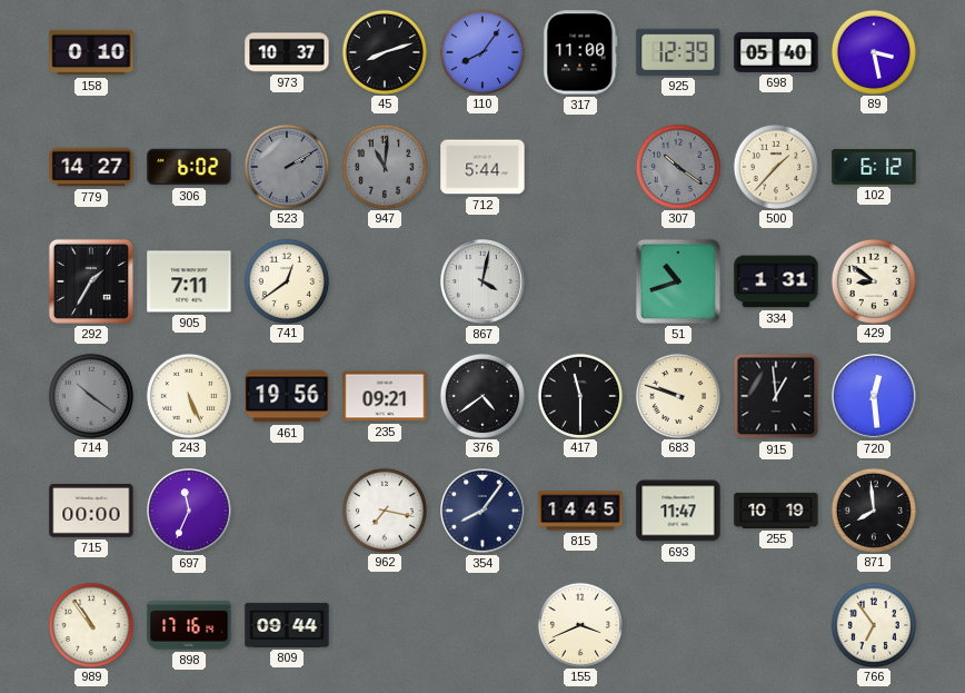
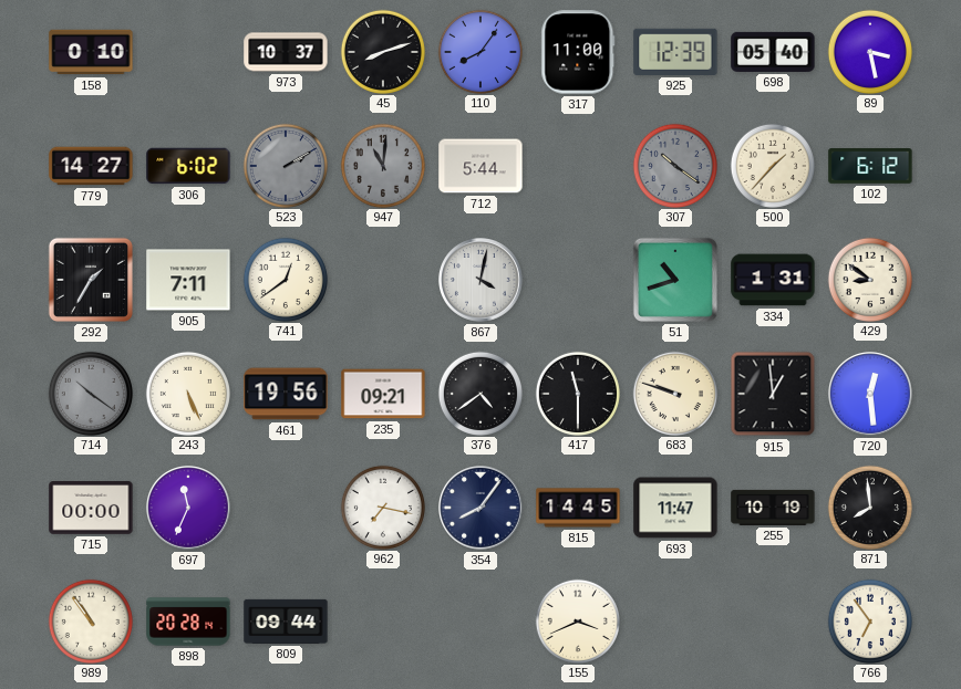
898: 17:16 -> 20:28
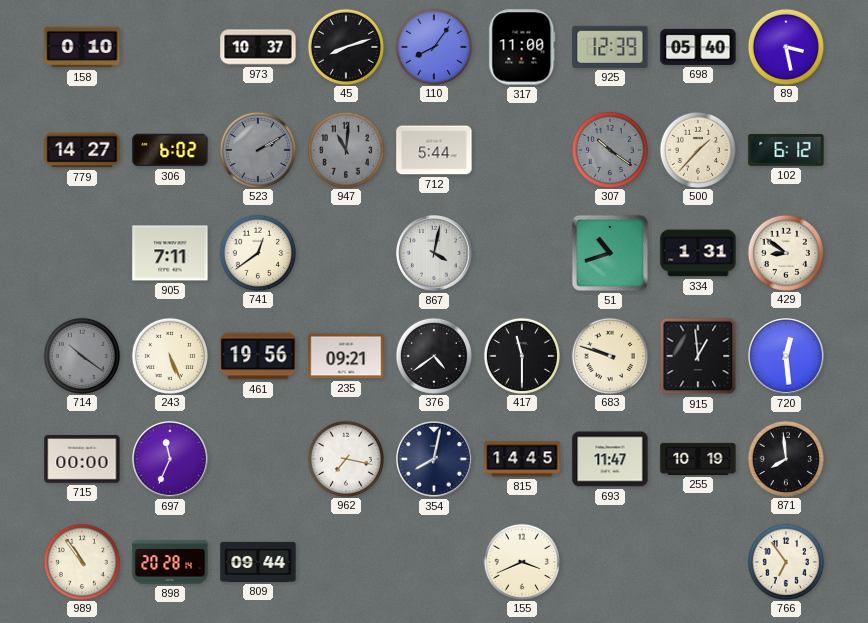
292: 1:35 -> none
354: 8:06 -> 8:02
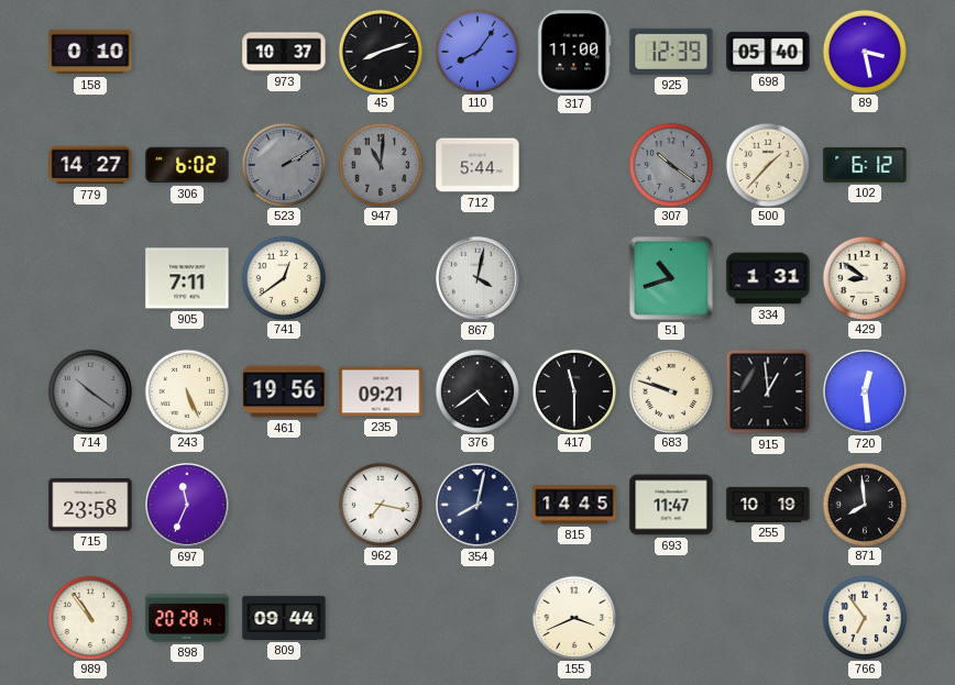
715: 00:00 -> 23:58
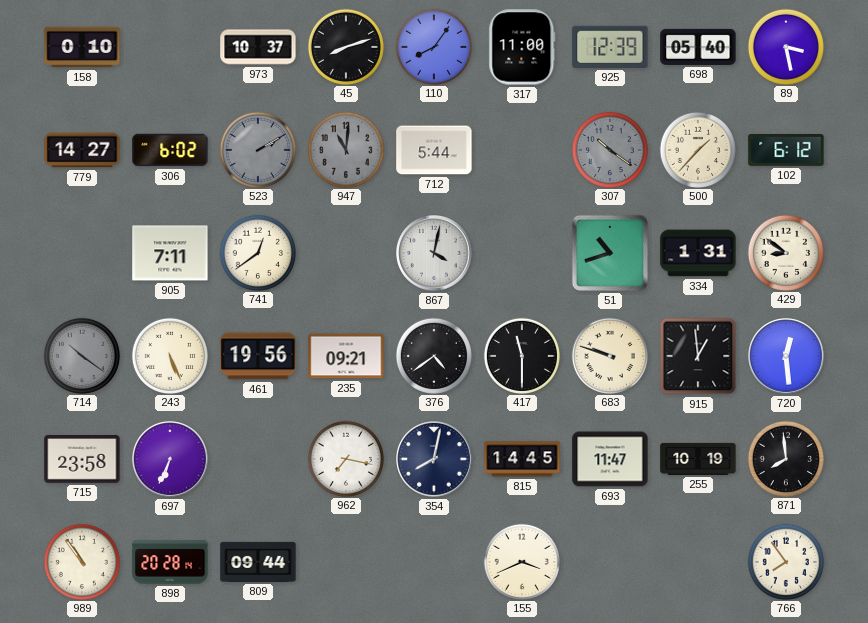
697: 11:34 -> 6:34
766: 6:54 -> 7:54
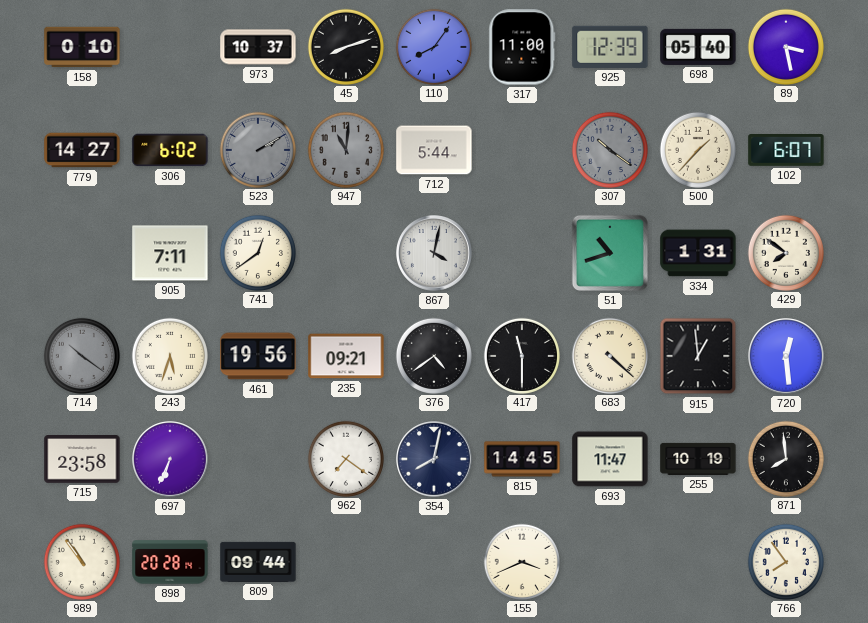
102: 6:12 -> 6:07
429: 8:51 -> 7:51
243: 5:26 -> 5:33
683: 9:48 -> 4:22
962: 7:17 -> 7:21
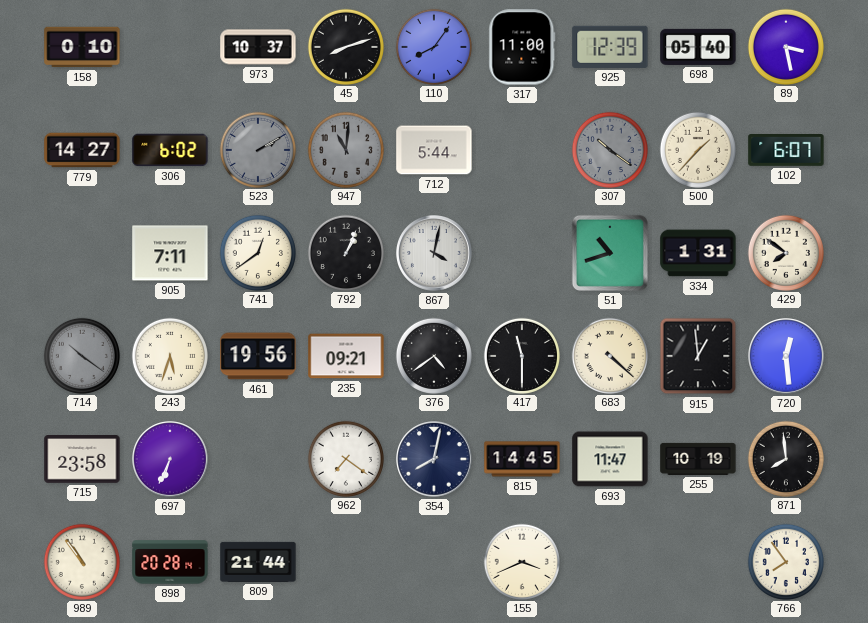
792: none -> 1:04
809: 09:44 -> 21:44
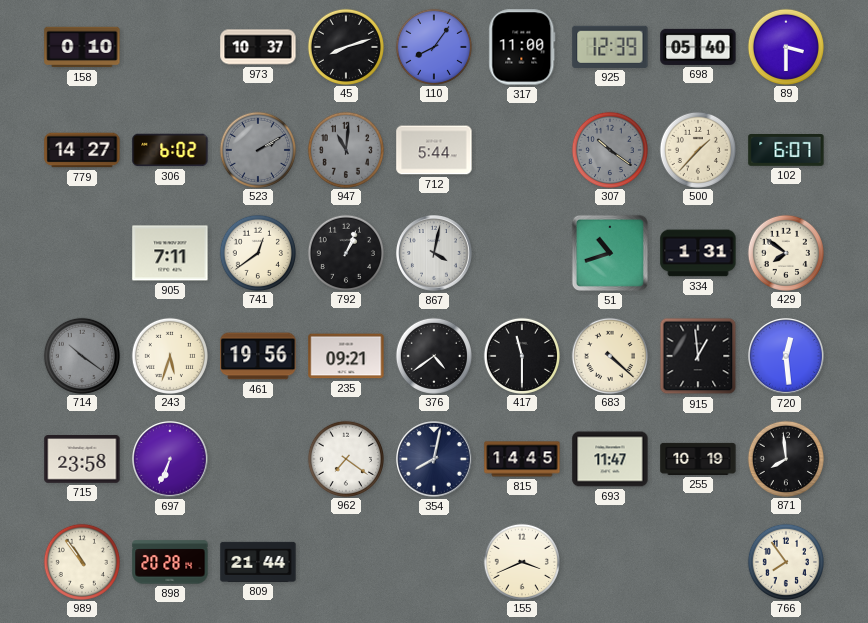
89: 3:28 -> 3:30
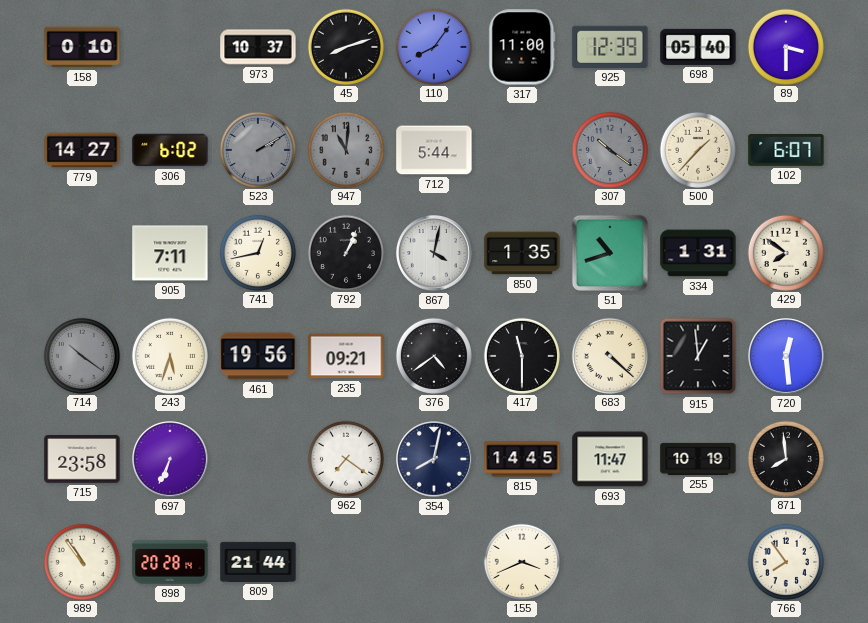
741: 12:39 -> 12:43
850: none -> 1:35
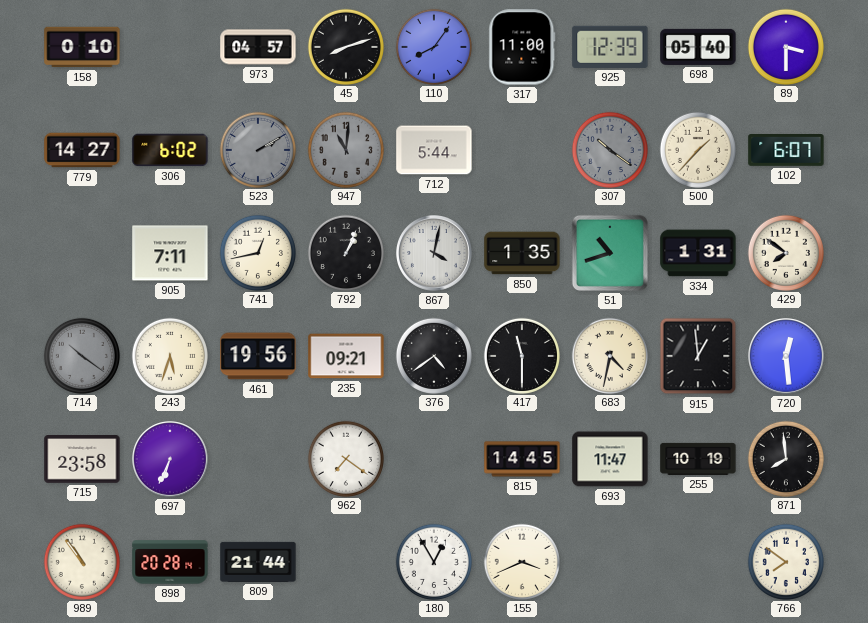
973: 10:37 -> 04:57
683: 4:22 -> 4:32
354: 8:02 -> none
180: none -> 12:55
766: 7:54 -> 7:51
